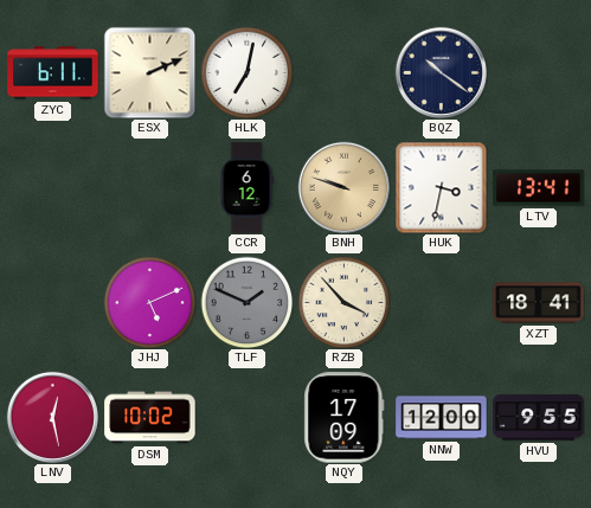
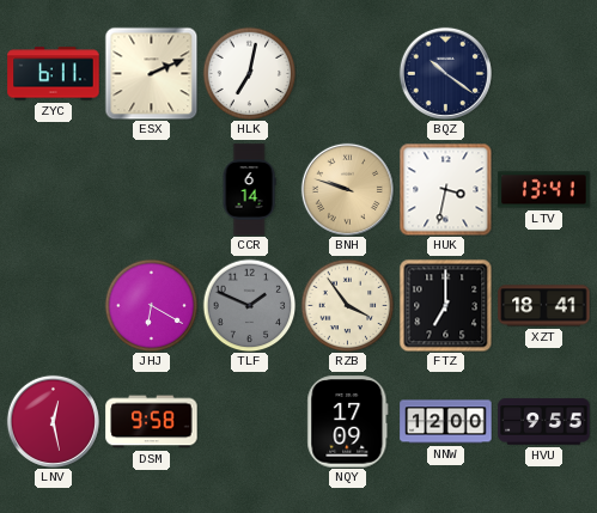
CCR: 6:12 -> 6:14
JHJ: 5:11 -> 6:20
RZB: 3:53 -> 3:54
FTZ: none -> 7:00
DSM: 10:02 -> 9:58
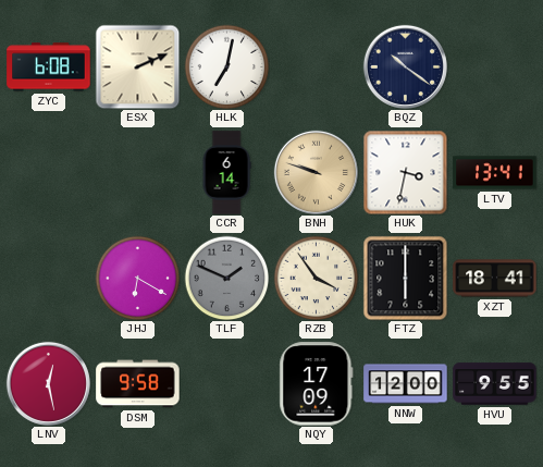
ZYC: 6:11 -> 6:08
FTZ: 7:00 -> 6:00
